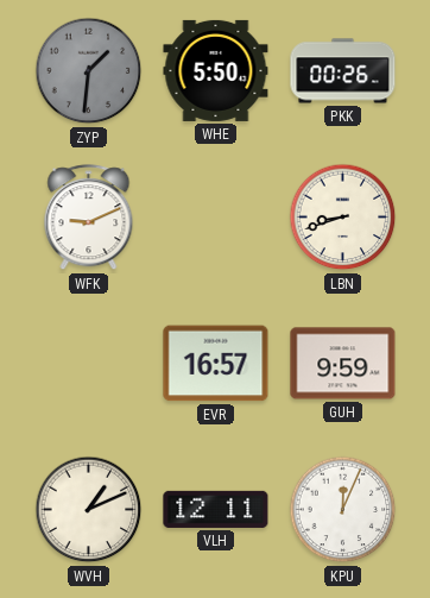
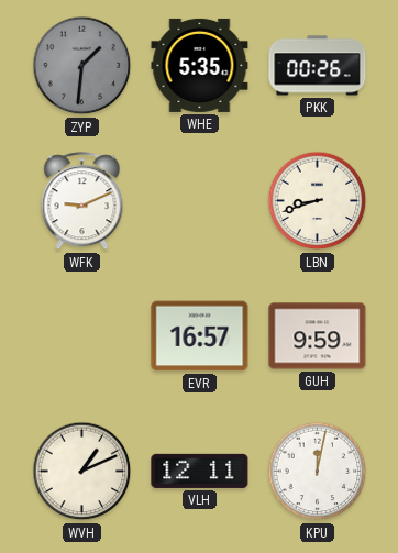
WHE: 5:50 -> 5:35
KPU: 12:04 -> 12:02
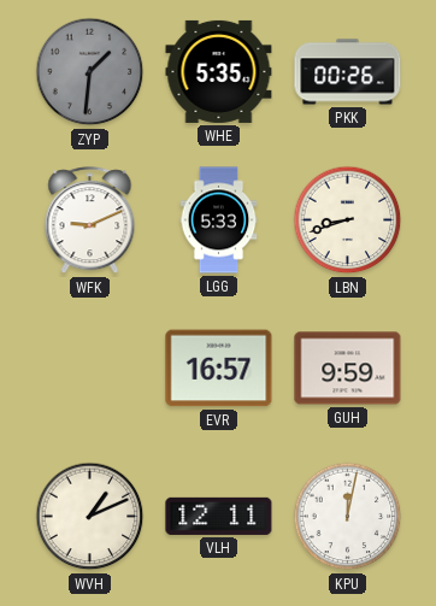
LGG: none -> 5:33
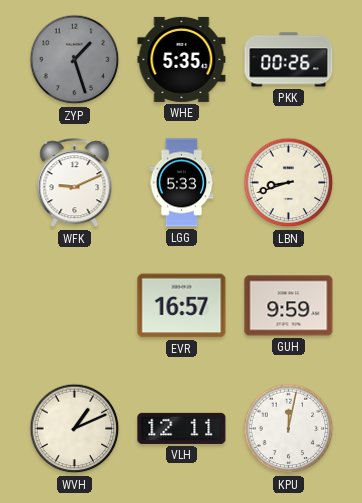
ZYP: 1:31 -> 1:27
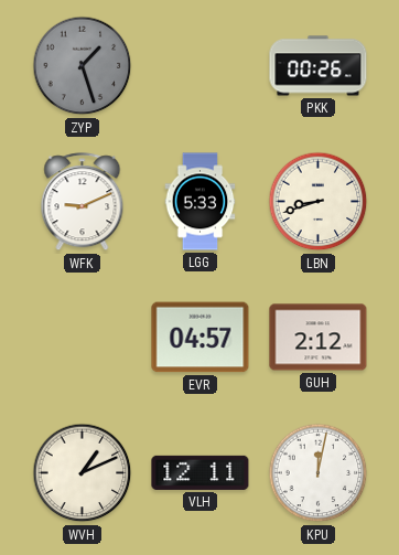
WHE: 5:35 -> none
EVR: 16:57 -> 04:57
GUH: 9:59 -> 2:12
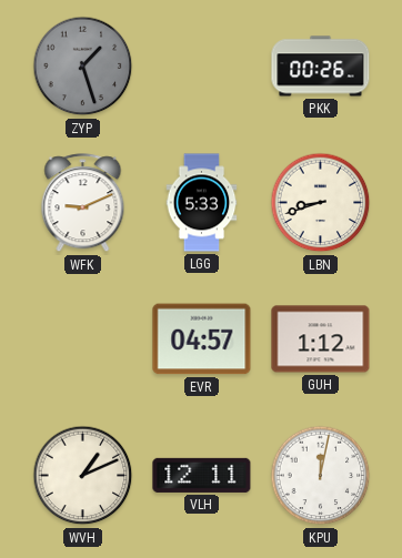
GUH: 2:12 -> 1:12
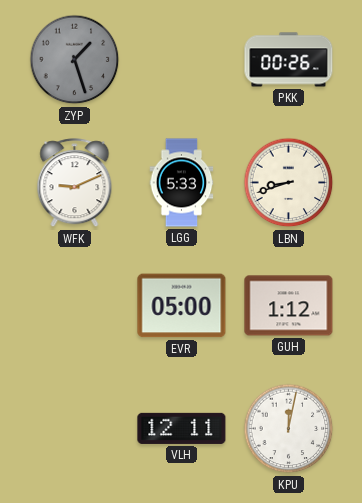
EVR: 04:57 -> 05:00
WVH: 1:11 -> none
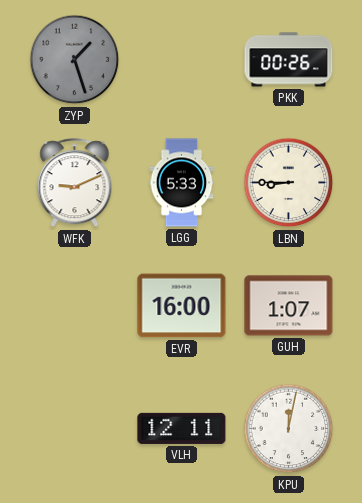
LBN: 8:42 -> 8:45
EVR: 05:00 -> 16:00
GUH: 1:12 -> 1:07
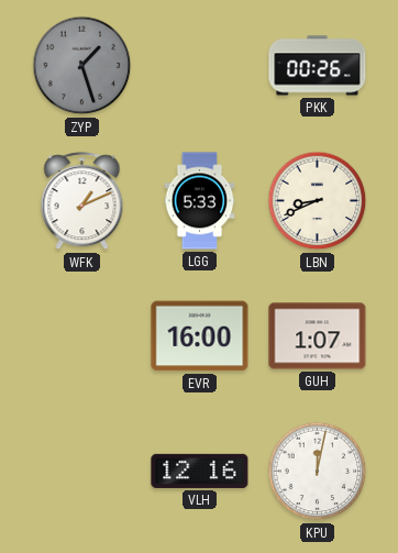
WFK: 9:11 -> 1:11
LBN: 8:45 -> 8:41
VLH: 12:11 -> 12:16
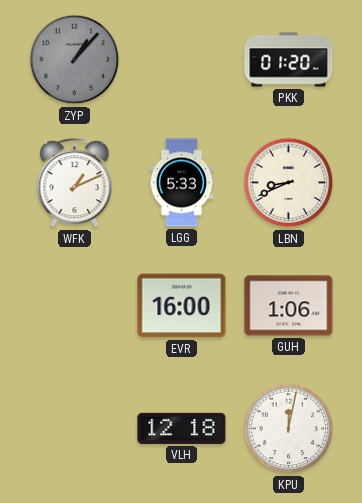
ZYP: 1:27 -> 1:07
PKK: 00:26 -> 01:20
GUH: 1:07 -> 1:06
VLH: 12:16 -> 12:18
